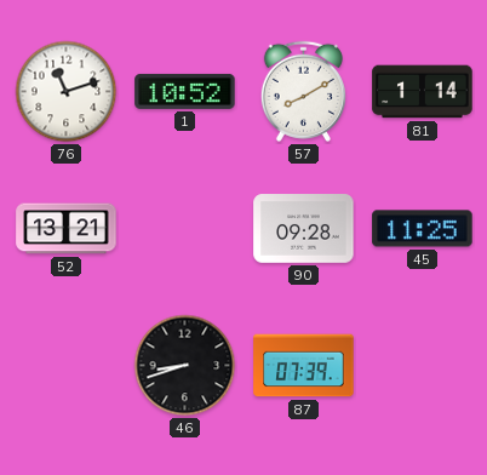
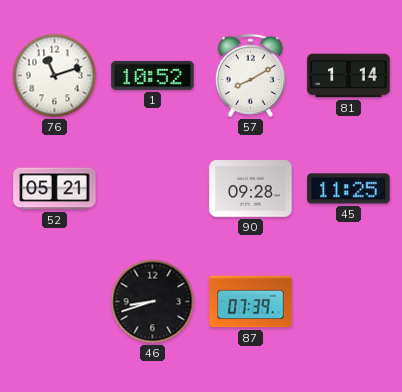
52: 13:21 -> 05:21
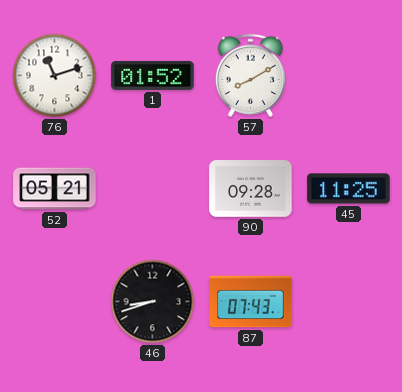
1: 10:52 -> 01:52
81: 1:14 -> none
87: 07:39 -> 07:43
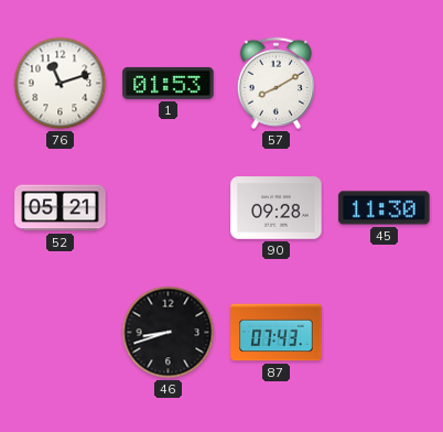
1: 01:52 -> 01:53
45: 11:25 -> 11:30
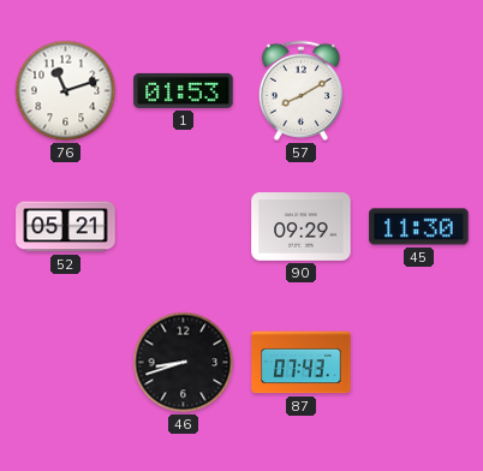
90: 09:28 -> 09:29
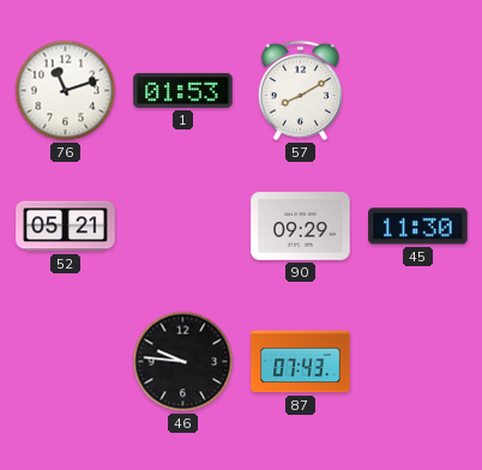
46: 8:42 -> 9:46
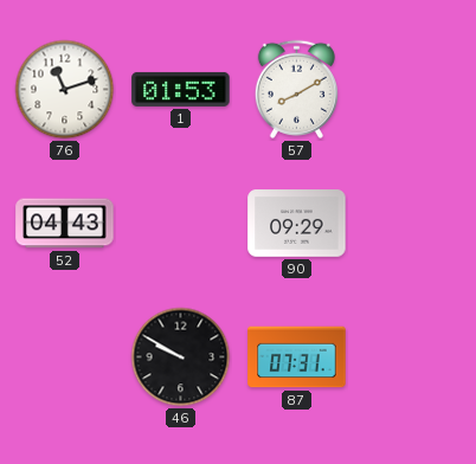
52: 05:21 -> 04:43
45: 11:30 -> none
46: 9:46 -> 9:50
87: 07:43 -> 07:31
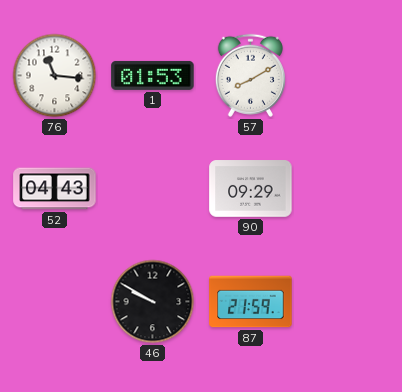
76: 11:12 -> 11:16
87: 07:31 -> 21:59
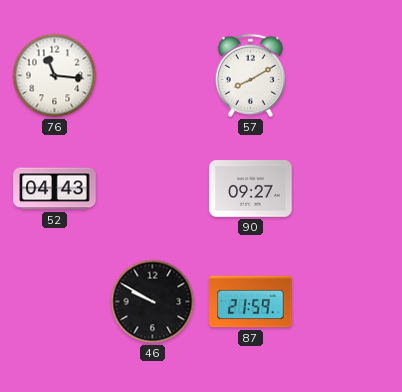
1: 01:53 -> none
90: 09:29 -> 09:27
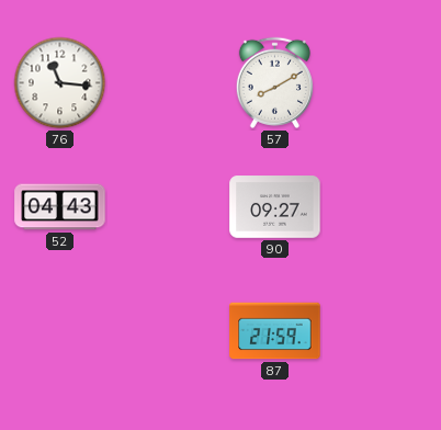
46: 9:50 -> none
